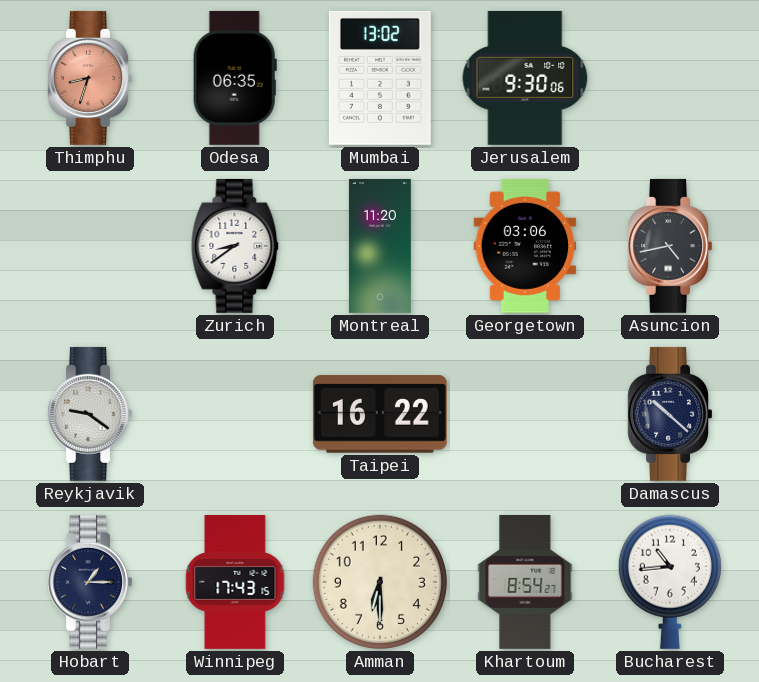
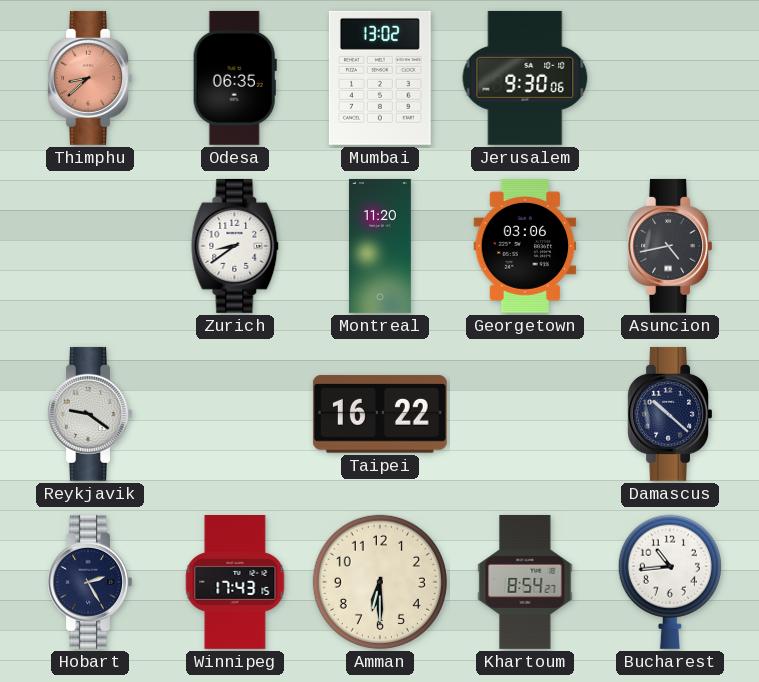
Thimphu: 8:33 -> 8:38
Hobart: 1:15 -> 2:25
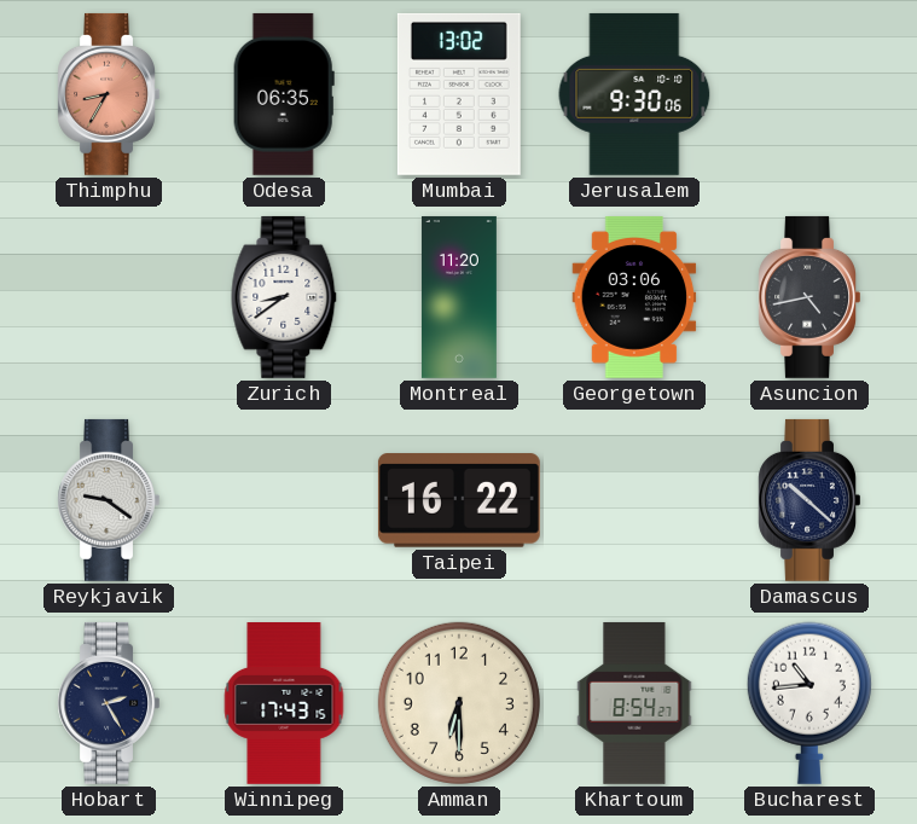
Thimphu: 8:38 -> 8:35
